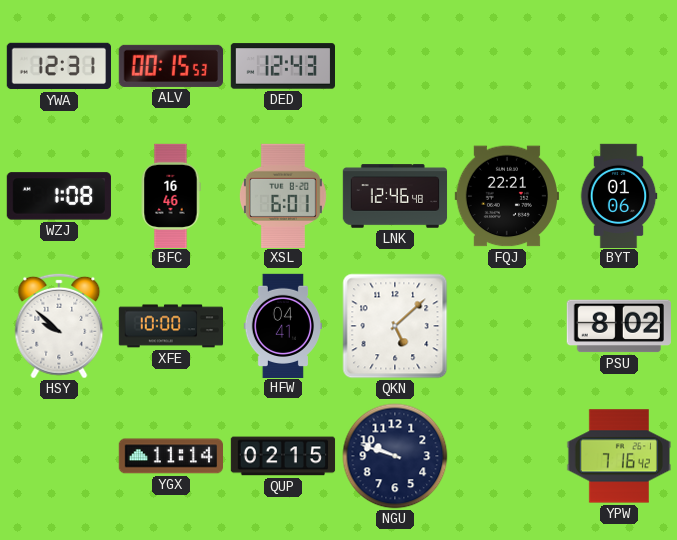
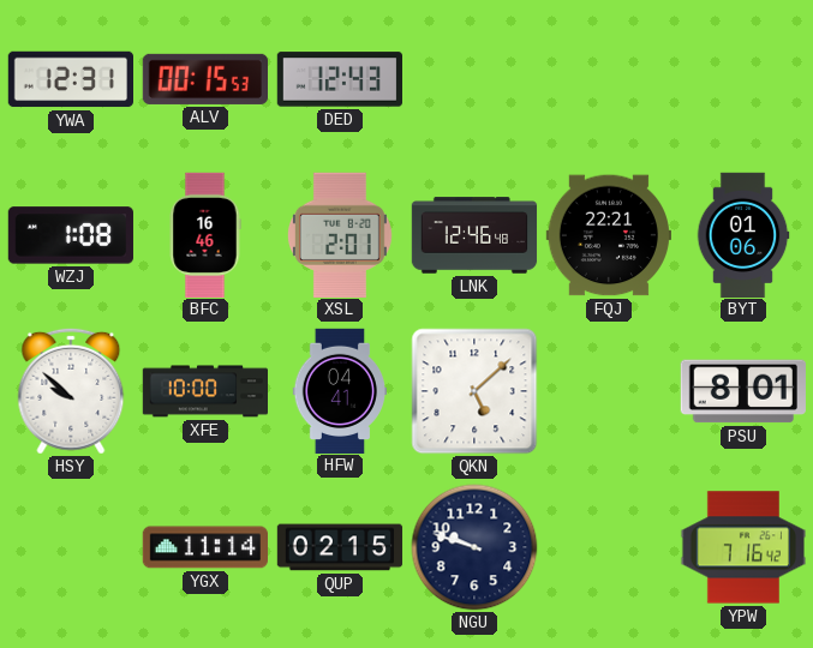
XSL: 6:01 -> 2:01
PSU: 8:02 -> 8:01
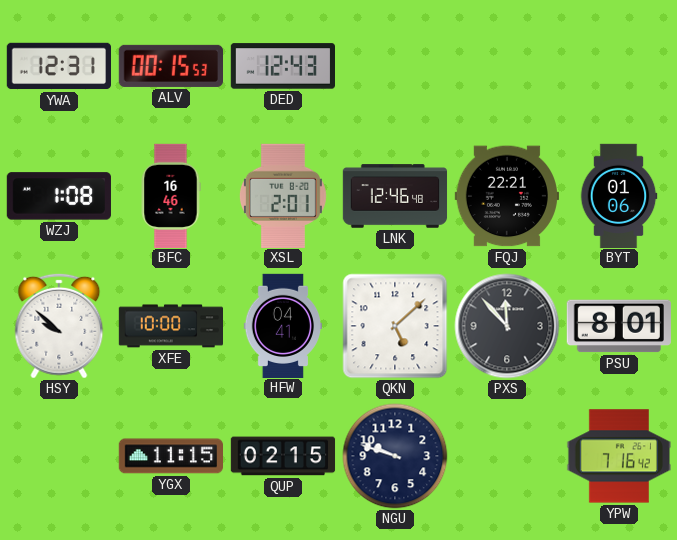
PXS: none -> 11:53
YGX: 11:14 -> 11:15
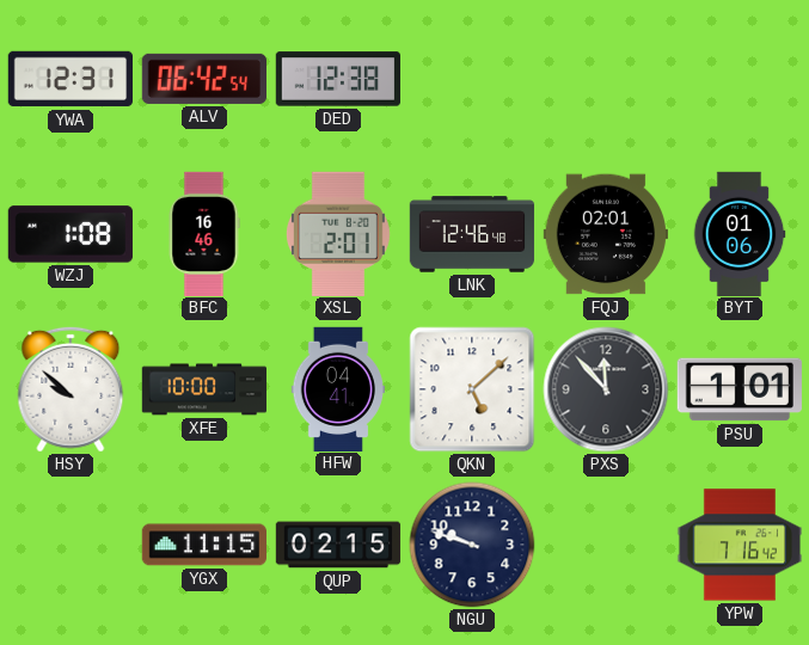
ALV: 00:15 -> 06:42
DED: 12:43 -> 12:38
FQJ: 22:21 -> 02:01
PSU: 8:01 -> 1:01
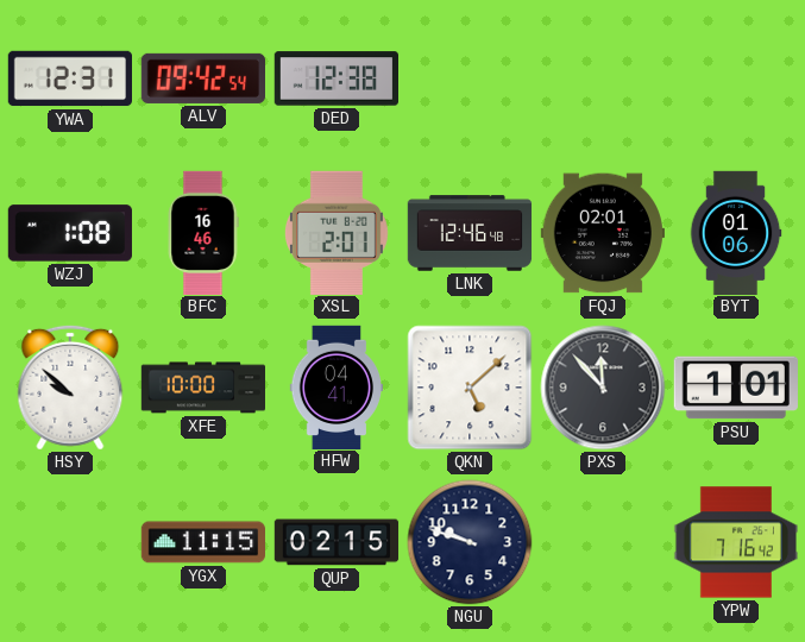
ALV: 06:42 -> 09:42
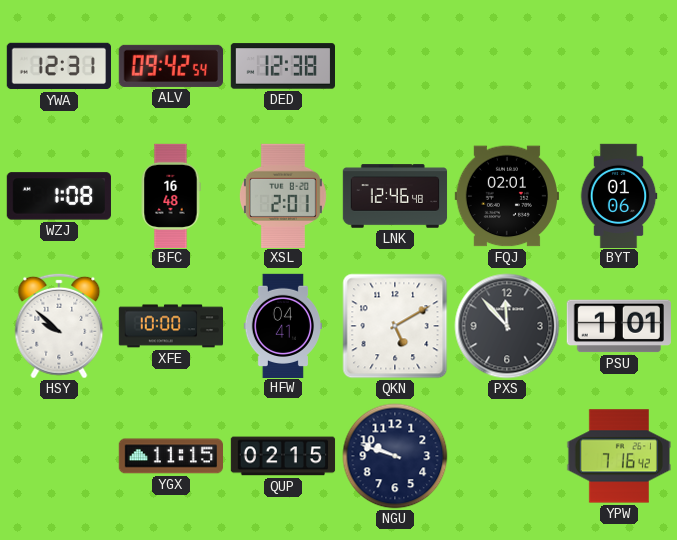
BFC: 16:46 -> 16:48
QKN: 5:08 -> 5:10
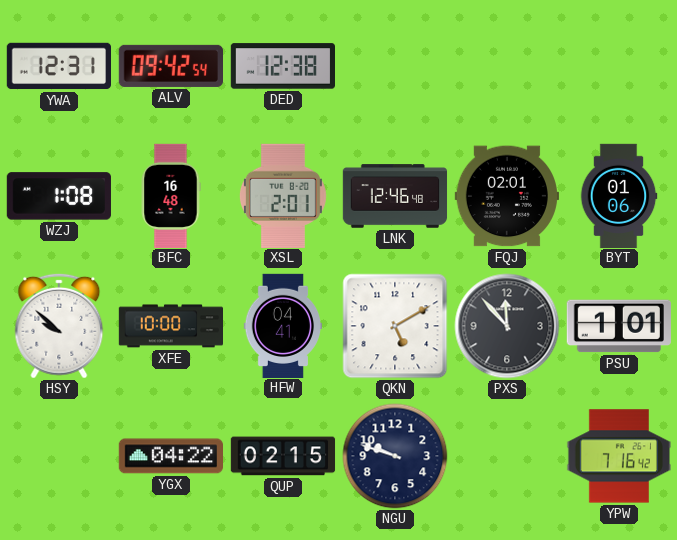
YGX: 11:15 -> 04:22
